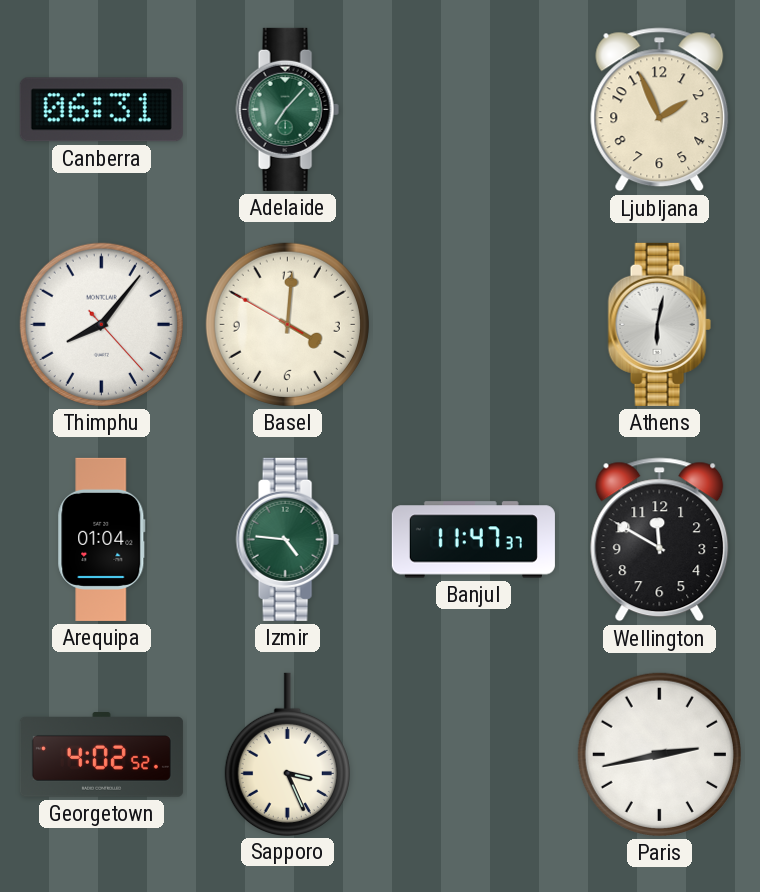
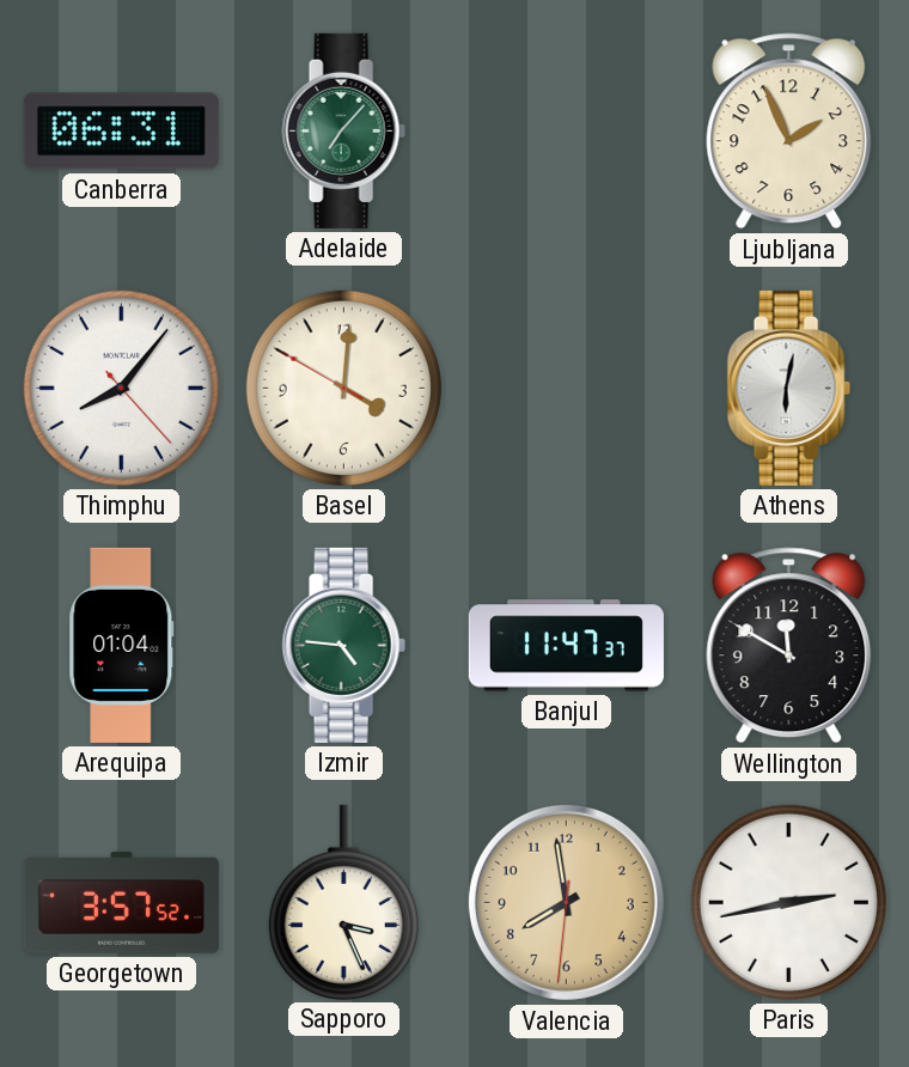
Georgetown: 4:02 -> 3:57
Valencia: none -> 7:58
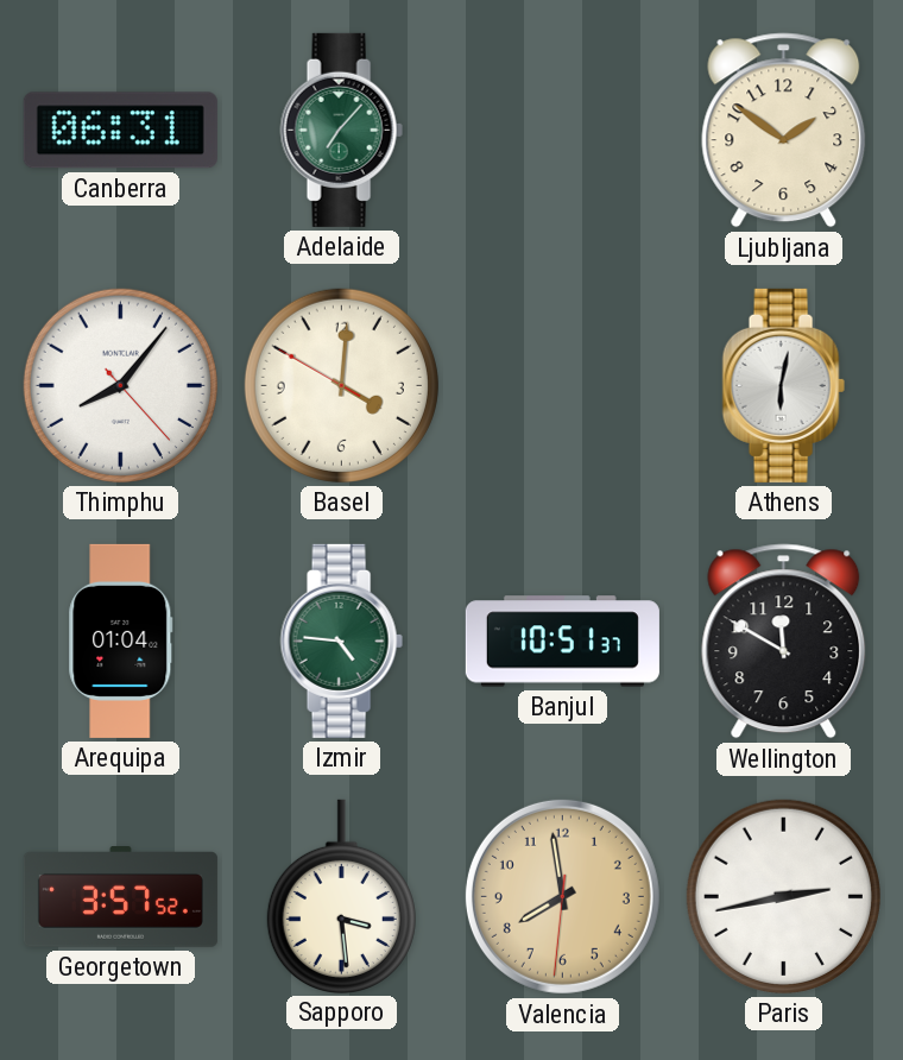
Ljubljana: 1:56 -> 1:51
Banjul: 11:47 -> 10:51
Sapporo: 3:26 -> 3:29
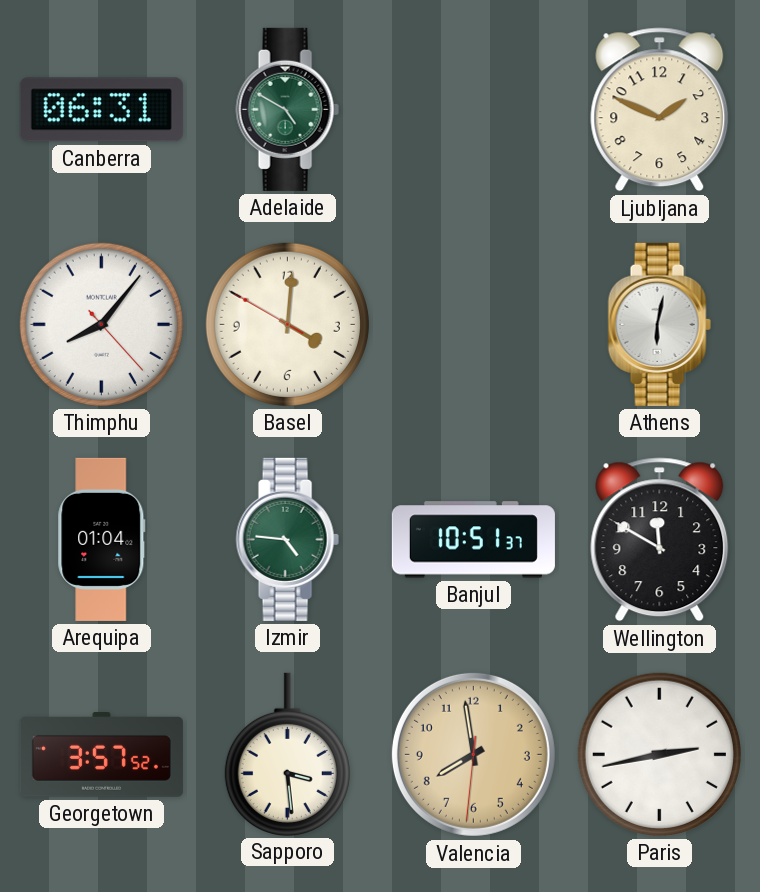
Adelaide: 7:07 -> 4:50
Ljubljana: 1:51 -> 1:49
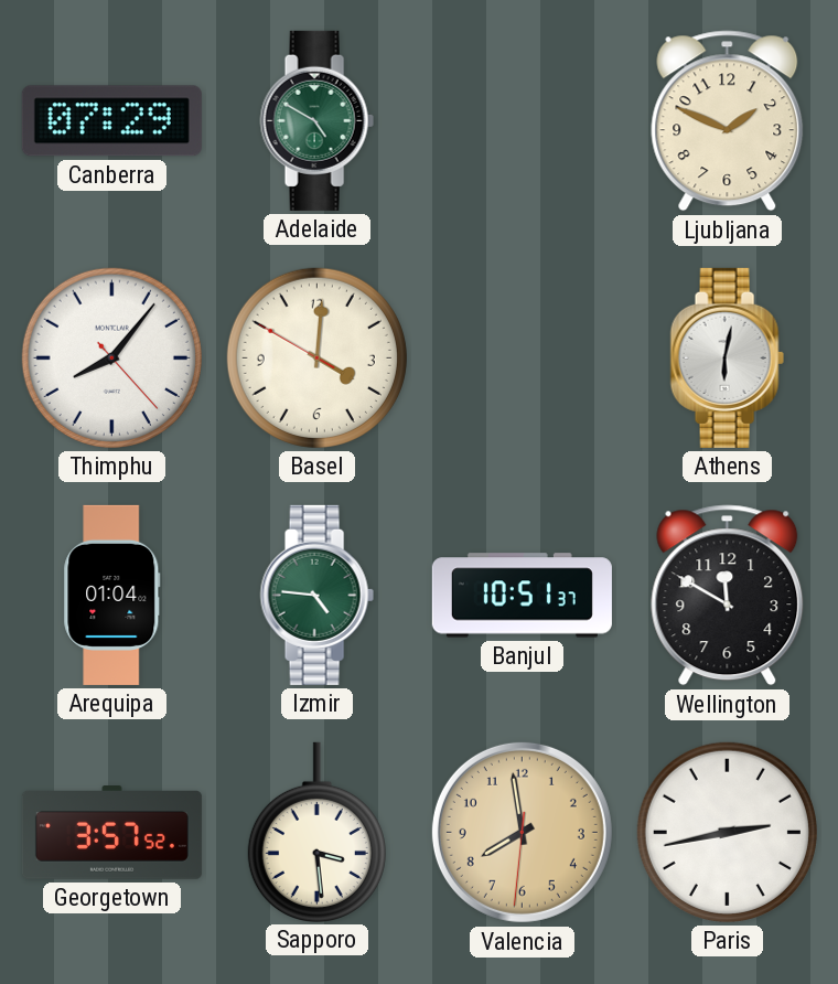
Canberra: 06:31 -> 07:29
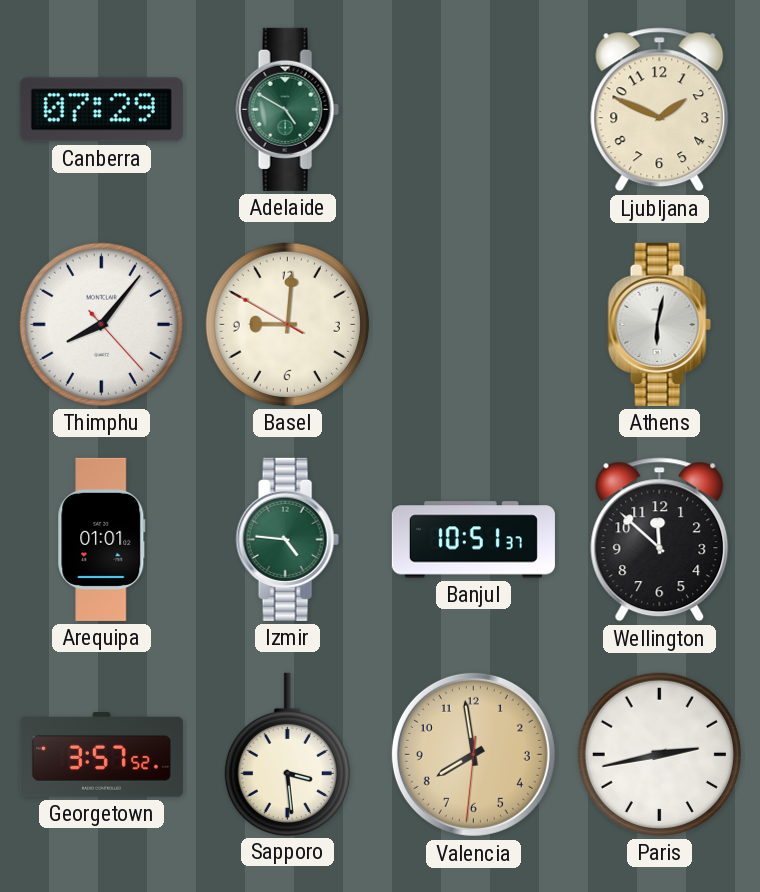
Basel: 4:00 -> 9:00
Arequipa: 01:04 -> 01:01
Wellington: 11:50 -> 11:52
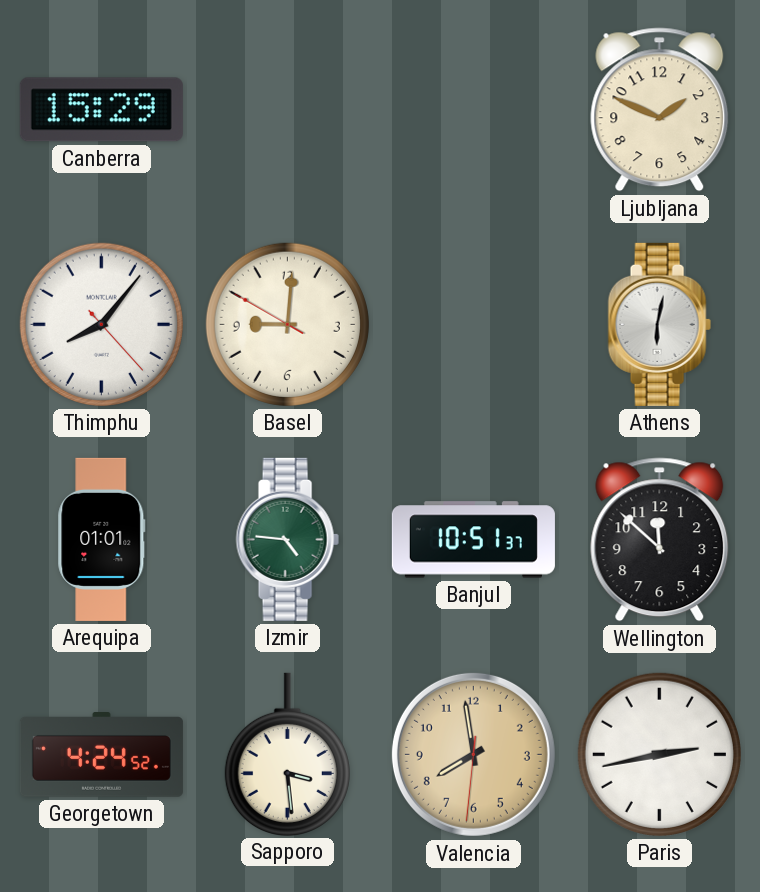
Canberra: 07:29 -> 15:29
Adelaide: 4:50 -> none
Georgetown: 3:57 -> 4:24
